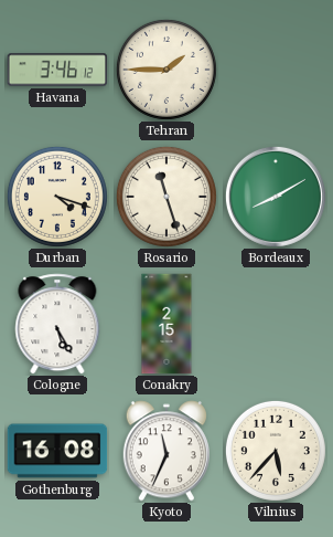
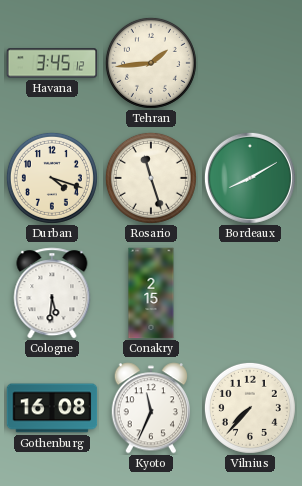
Havana: 3:46 -> 3:45
Tehran: 1:45 -> 1:44
Cologne: 5:25 -> 5:31
Vilnius: 5:37 -> 7:37
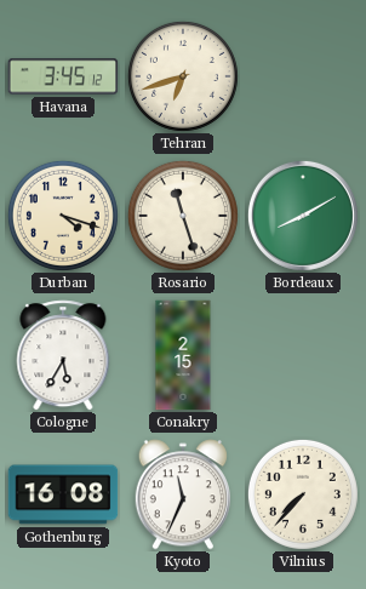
Tehran: 1:44 -> 6:42
Cologne: 5:31 -> 5:35
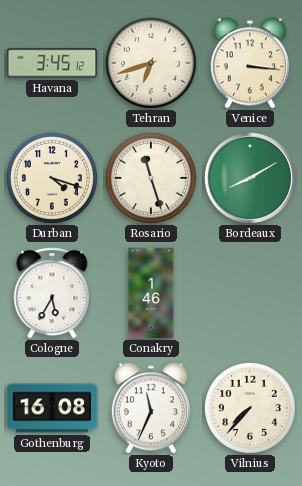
Venice: none -> 3:16
Conakry: 2:15 -> 1:46
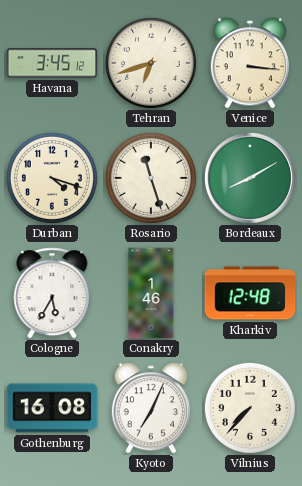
Kharkiv: none -> 12:48
Kyoto: 11:34 -> 7:04
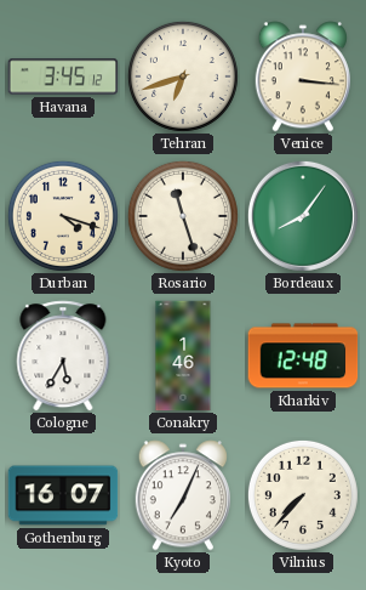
Bordeaux: 8:10 -> 8:06
Gothenburg: 16:08 -> 16:07
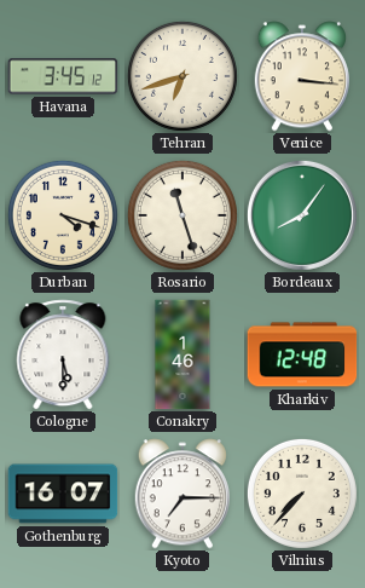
Cologne: 5:35 -> 5:30
Kyoto: 7:04 -> 7:15
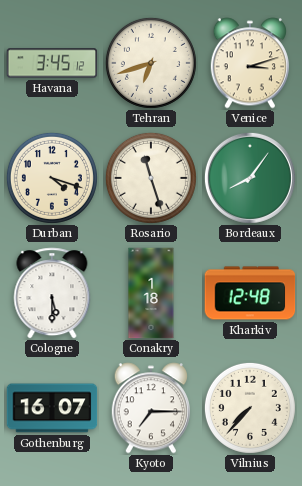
Venice: 3:16 -> 3:12
Conakry: 1:46 -> 1:18
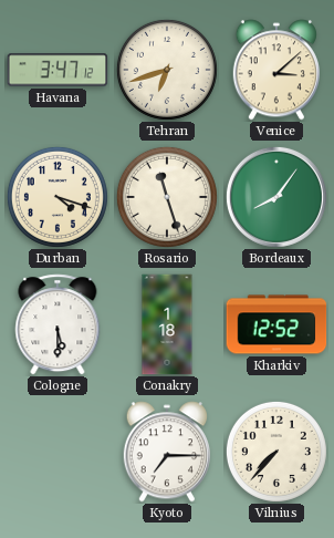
Havana: 3:45 -> 3:47
Venice: 3:12 -> 3:08
Kharkiv: 12:48 -> 12:52
Gothenburg: 16:07 -> none
